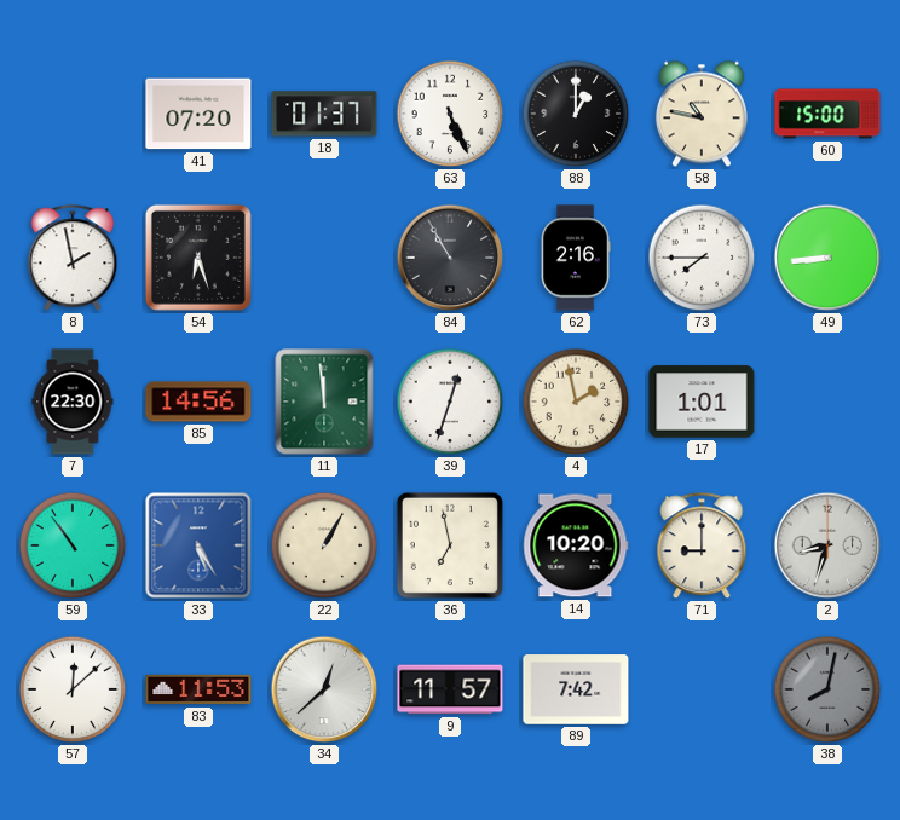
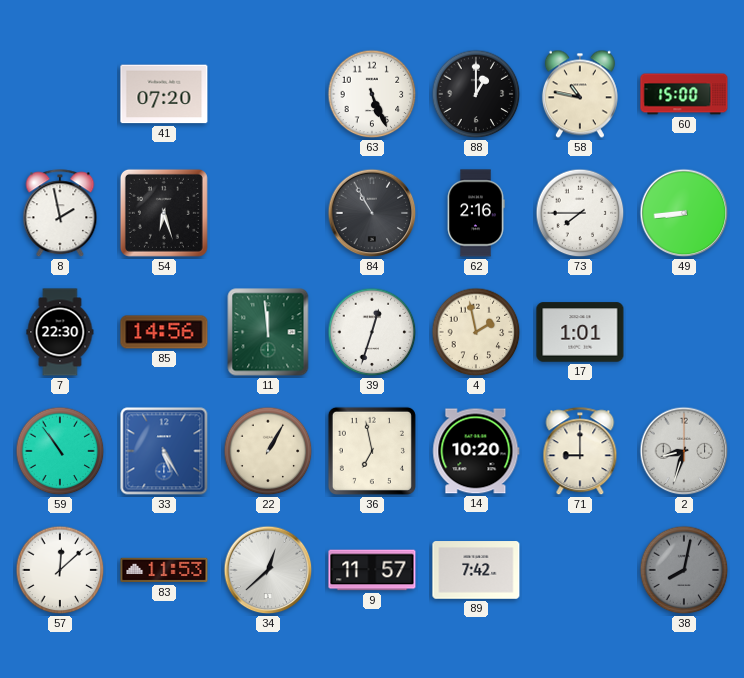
18: 01:37 -> none
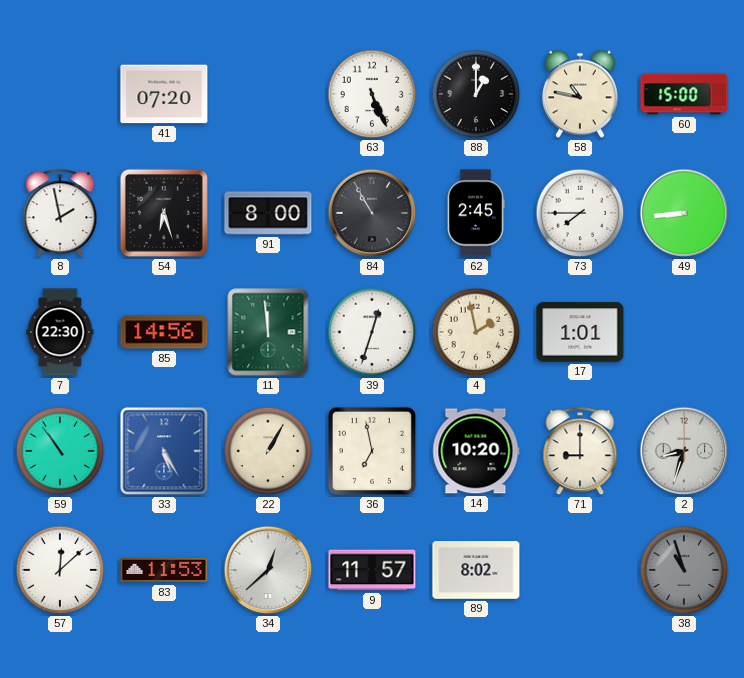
91: none -> 8:00
62: 2:16 -> 2:45
89: 7:42 -> 8:02
38: 8:02 -> 10:57
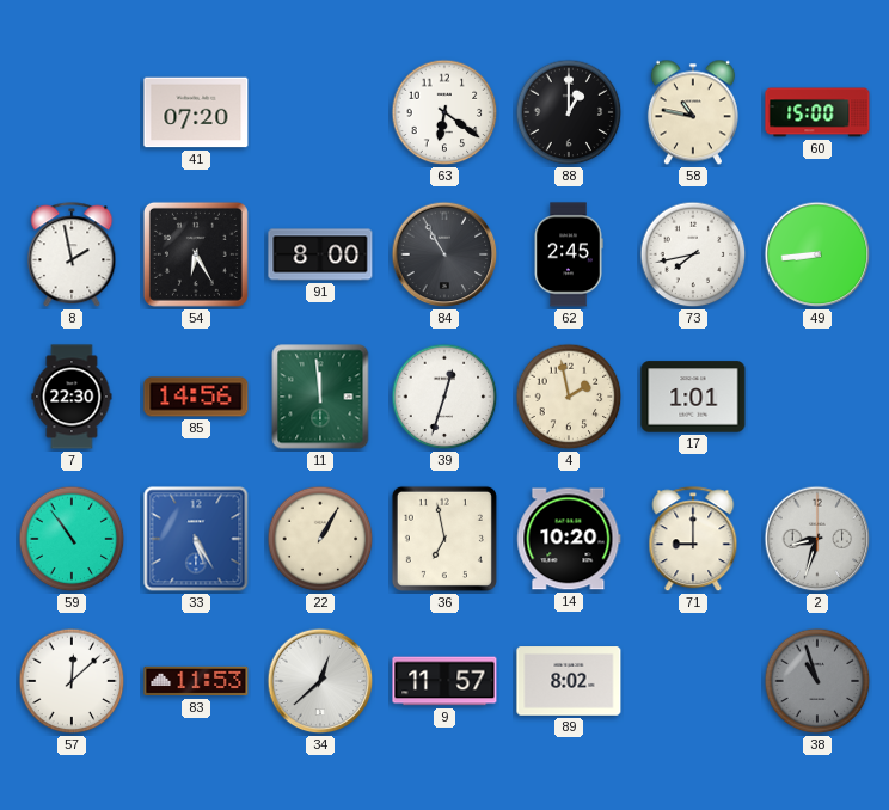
63: 5:26 -> 6:21
54: 6:27 -> 6:25
73: 7:45 -> 7:43
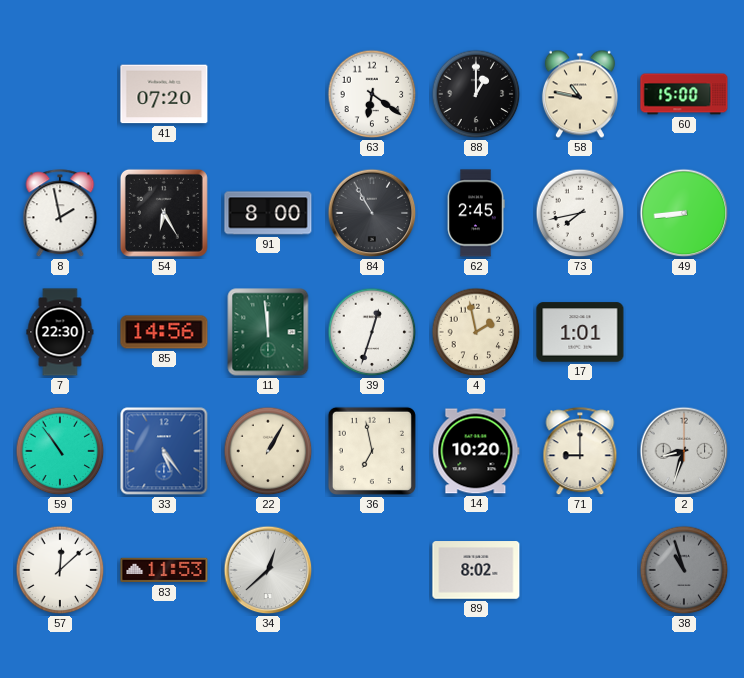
33: 5:25 -> 5:24
9: 11:57 -> none
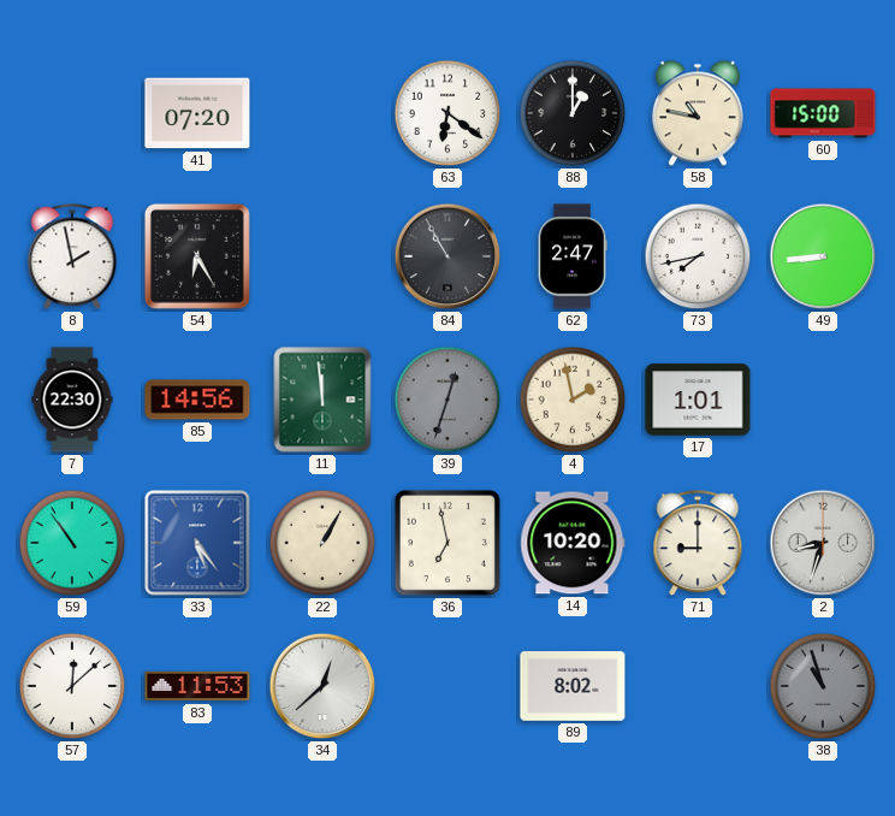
91: 8:00 -> none
62: 2:45 -> 2:47
39 dial: white -> grey
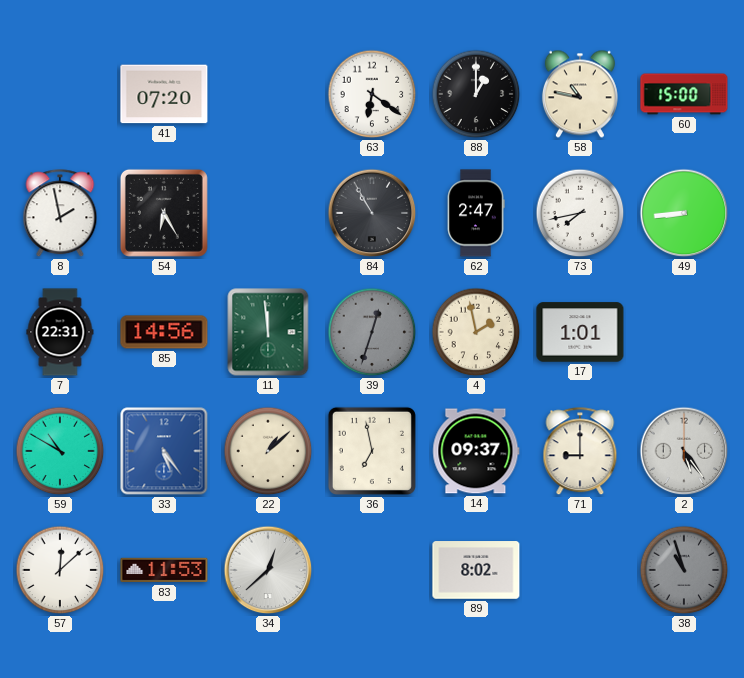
7: 22:30 -> 22:31
59: 10:54 -> 10:50
22: 1:05 -> 1:08
14: 10:20 -> 09:37
2: 8:33 -> 5:24
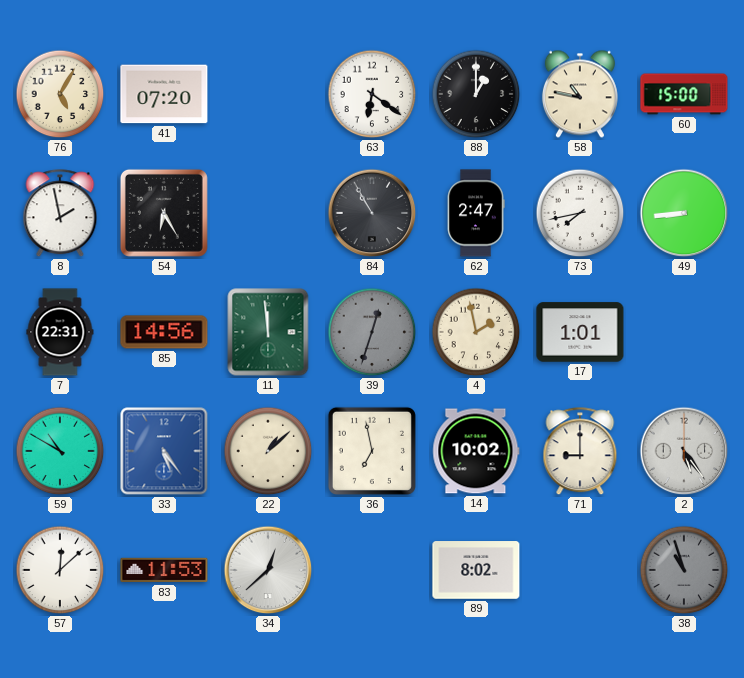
76: none -> 5:05
14: 09:37 -> 10:02
